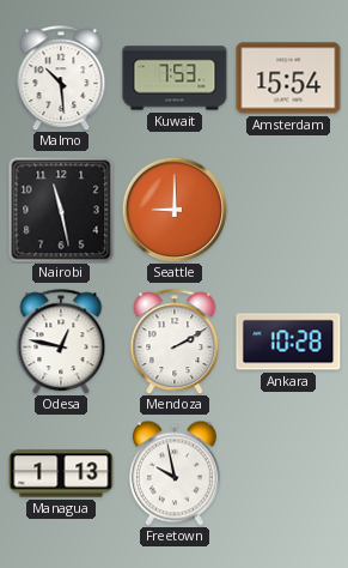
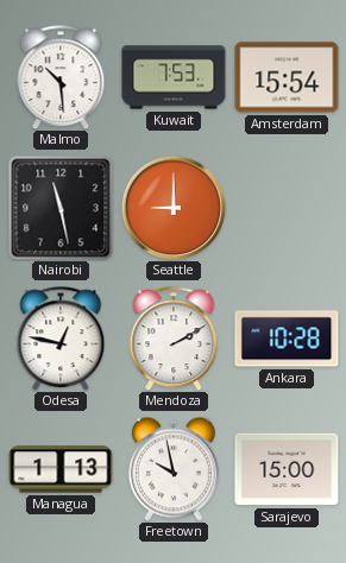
Sarajevo: none -> 15:00
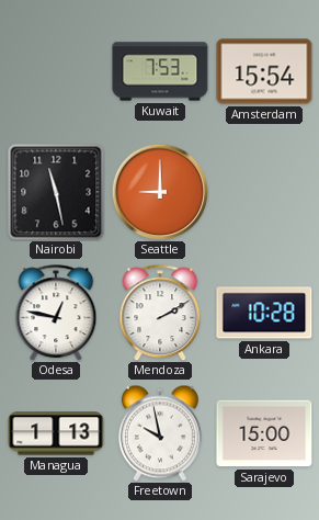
Malmo: 10:29 -> none
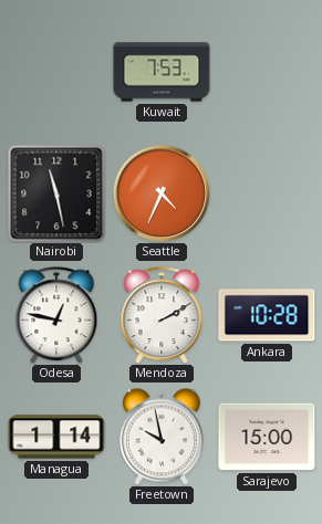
Amsterdam: 15:54 -> none
Seattle: 9:00 -> 4:34
Managua: 1:13 -> 1:14
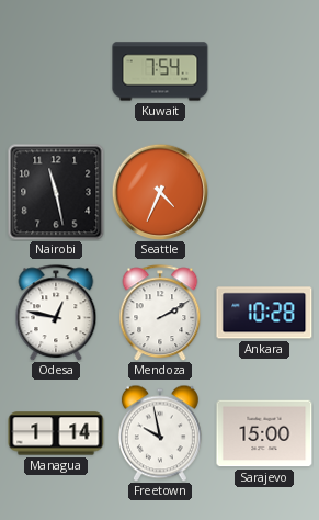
Kuwait: 7:53 -> 7:54
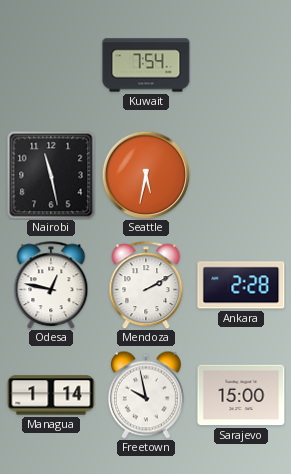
Seattle: 4:34 -> 5:32
Ankara: 10:28 -> 2:28
